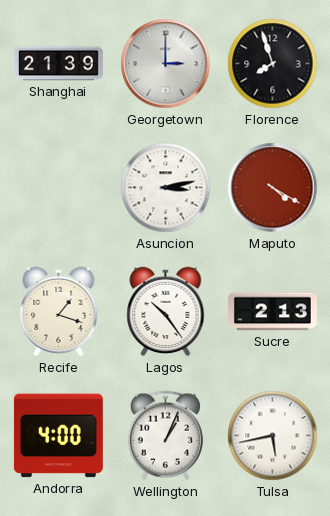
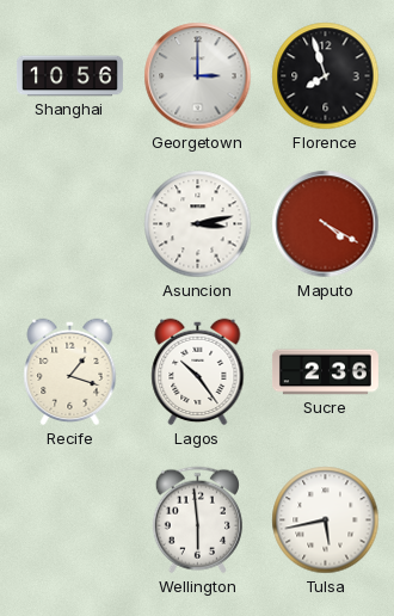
Shanghai: 21:39 -> 10:56
Sucre: 2:13 -> 2:36
Andorra: 4:00 -> none
Wellington: 1:04 -> 5:59
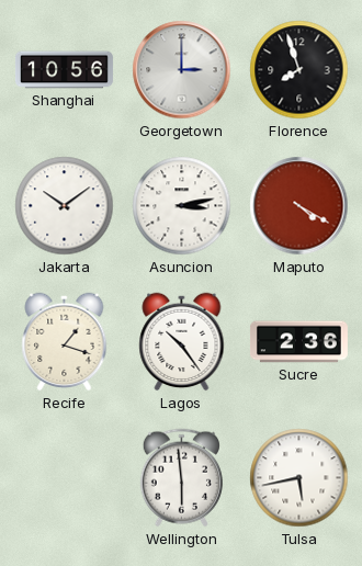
Jakarta: none -> 10:09
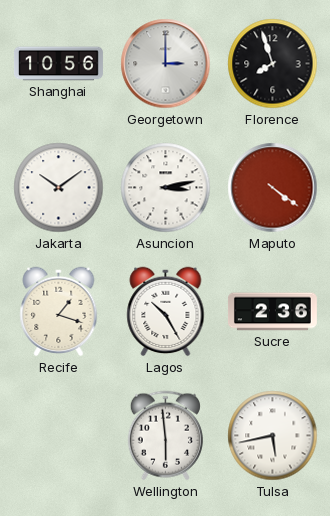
Maputo: 4:20 -> 4:21
Lagos: 10:24 -> 10:25
